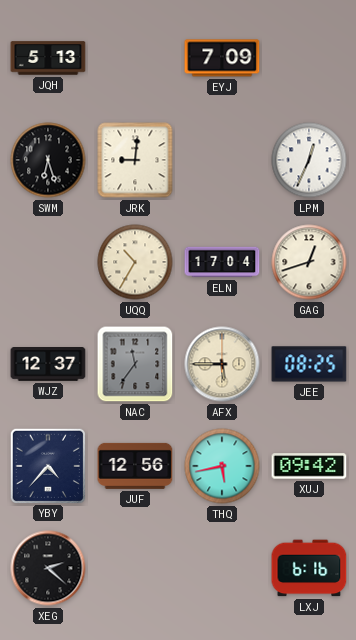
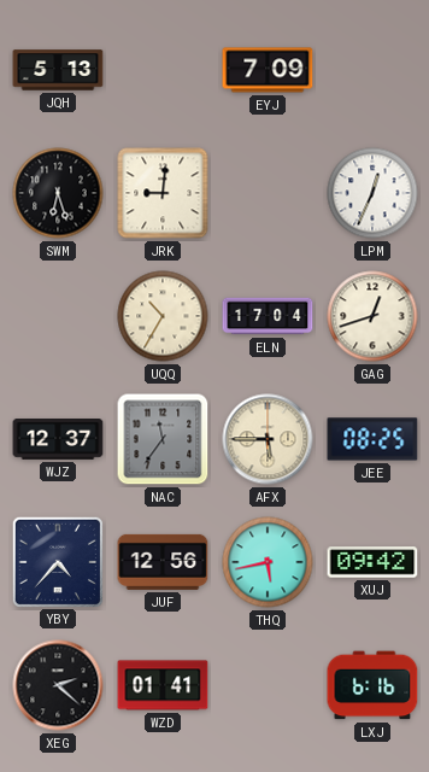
WZD: none -> 01:41
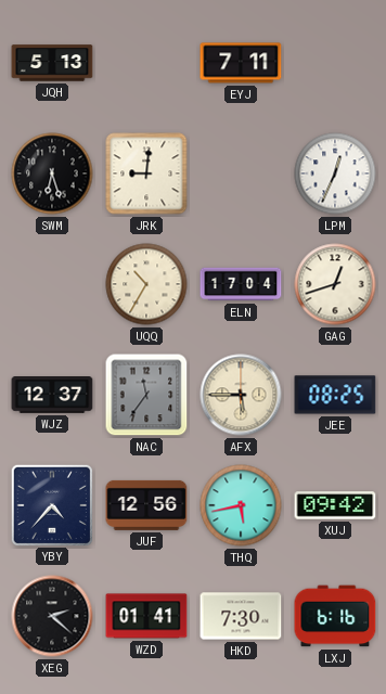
EYJ: 7:09 -> 7:11
HKD: none -> 7:30
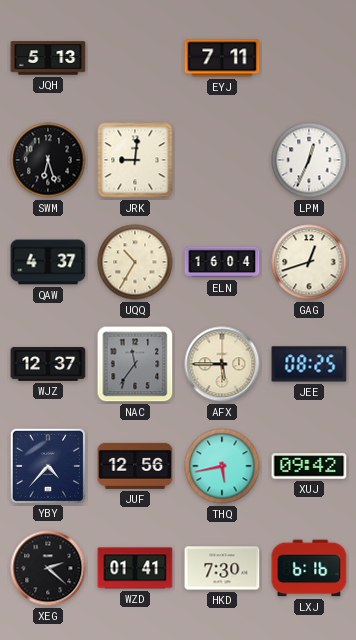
QAW: none -> 4:37
ELN: 17:04 -> 16:04
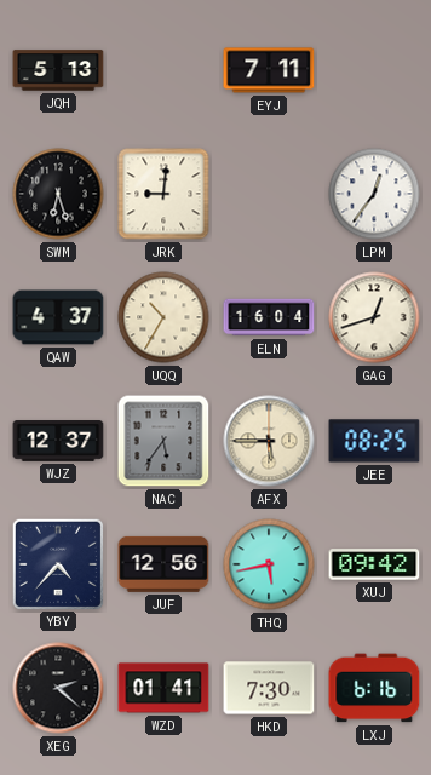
LPM: 12:34 -> 12:36
NAC: 11:36 -> 5:36
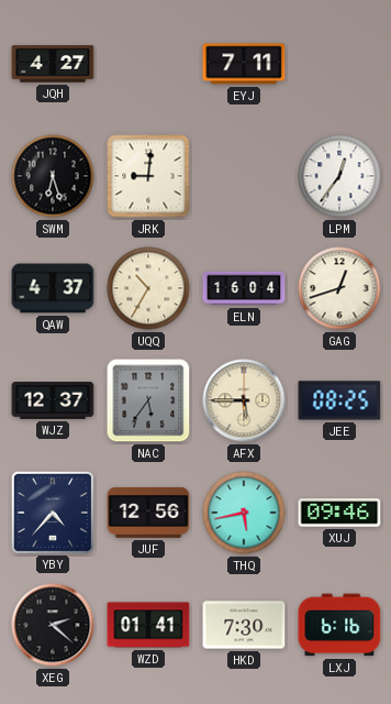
JQH: 5:13 -> 4:27
XUJ: 09:42 -> 09:46
